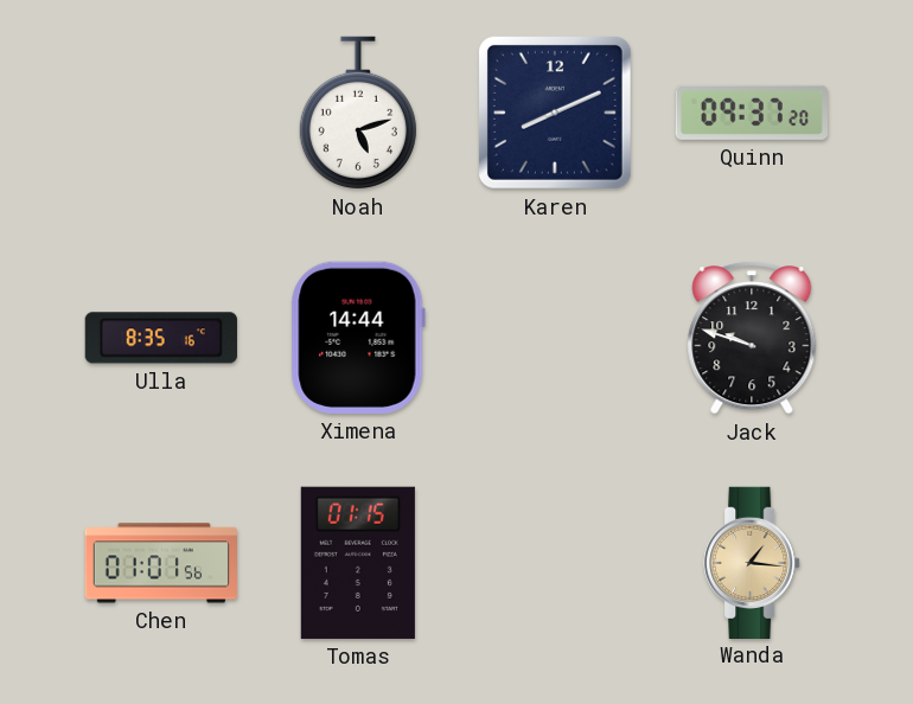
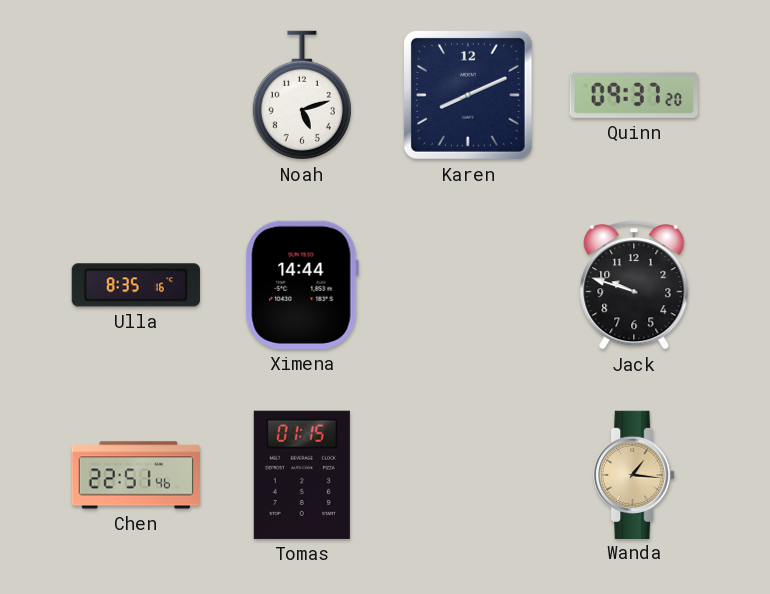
Chen: 01:01 -> 22:51
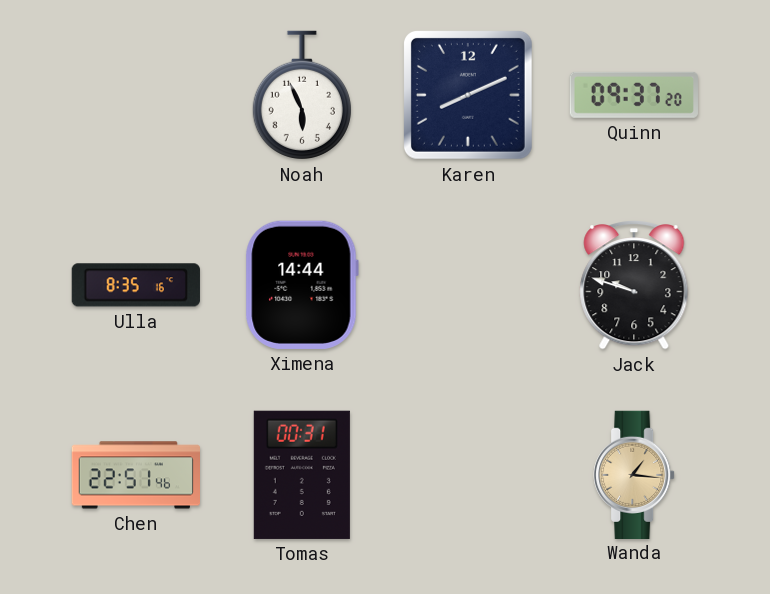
Noah: 5:12 -> 5:56
Tomas: 01:15 -> 00:31
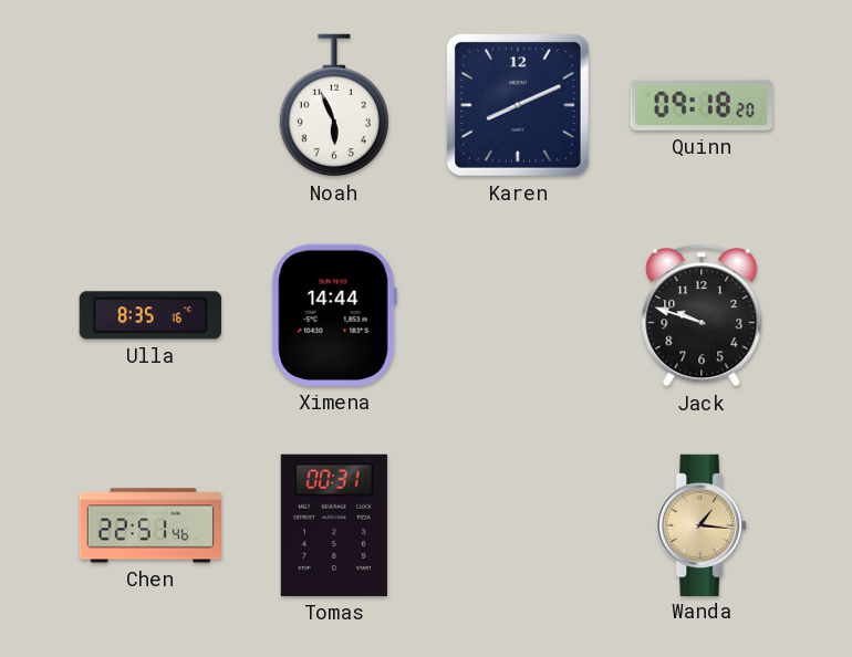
Quinn: 09:37 -> 09:18
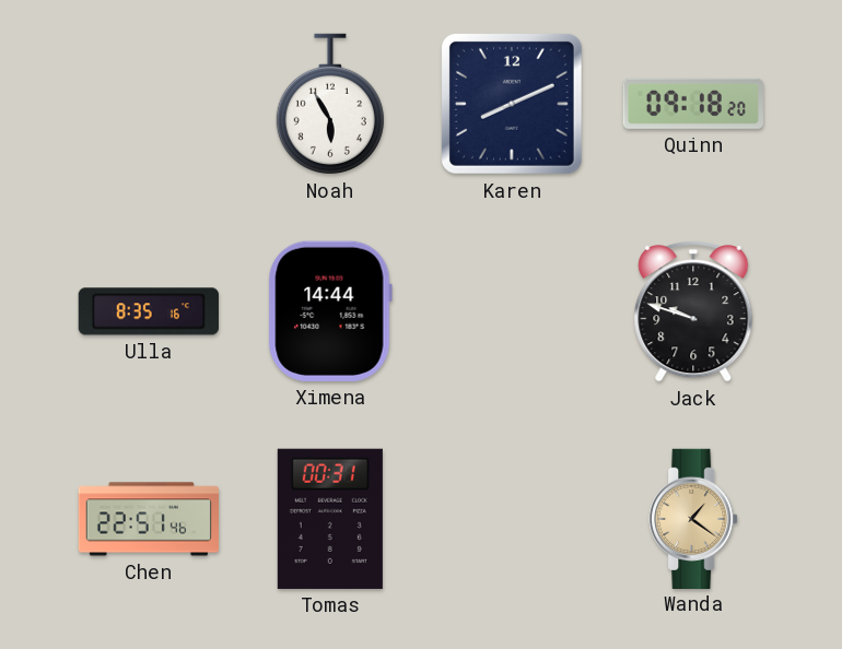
Noah: 5:56 -> 5:55
Wanda: 1:16 -> 1:21
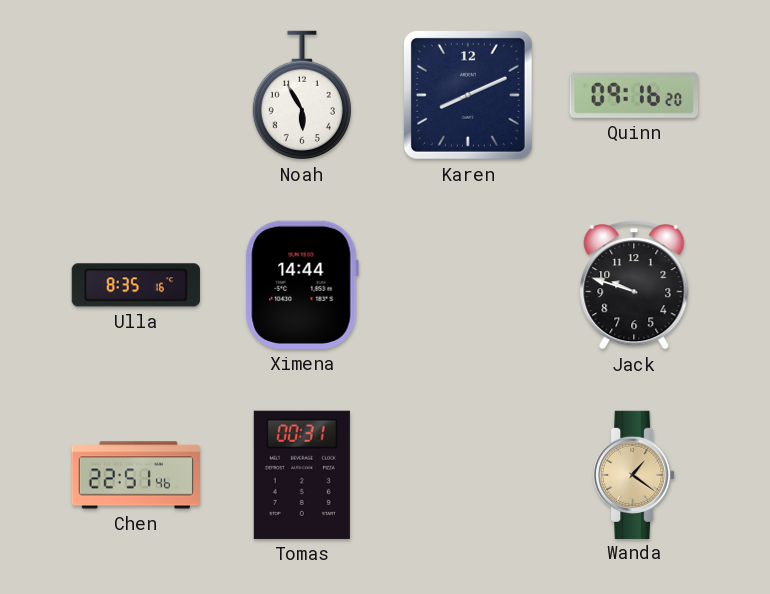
Quinn: 09:18 -> 09:16
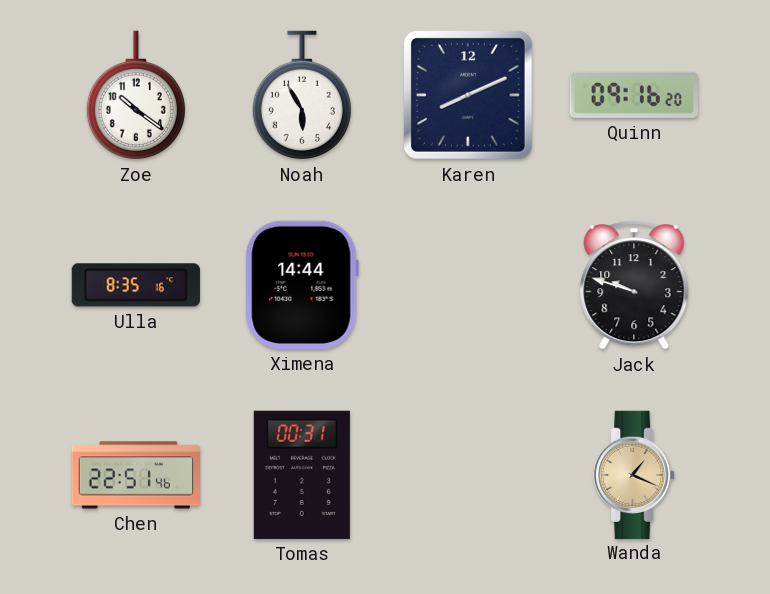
Zoe: none -> 10:21
Wanda: 1:21 -> 1:19
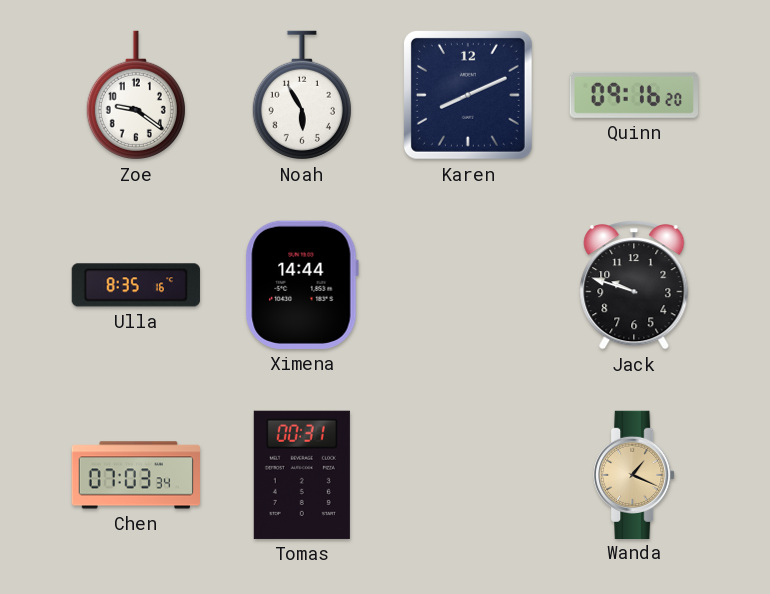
Zoe: 10:21 -> 9:21
Chen: 22:51 -> 07:03
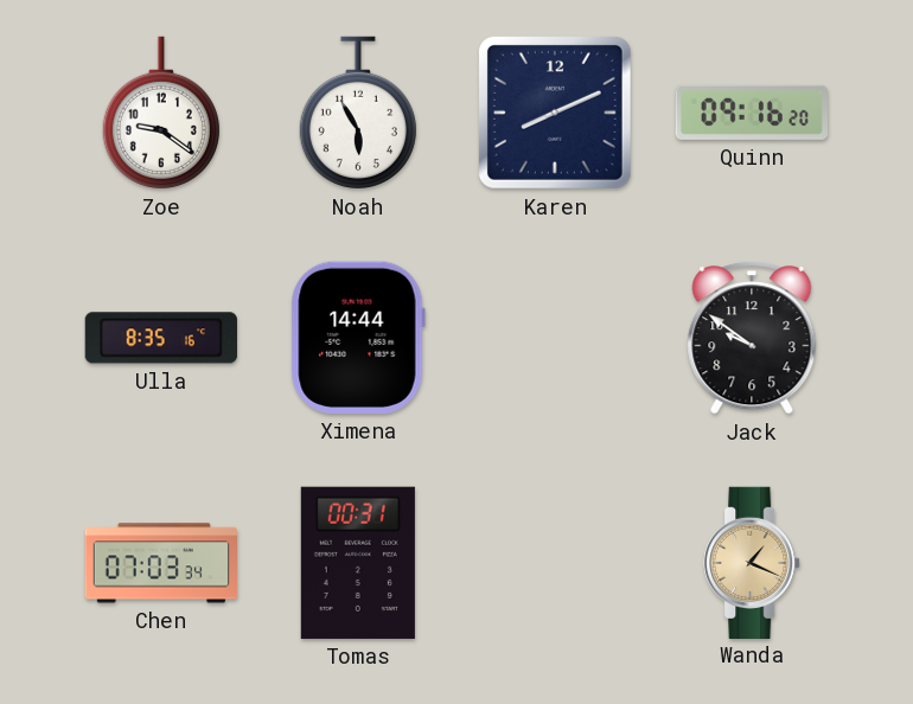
Jack: 9:48 -> 9:51
